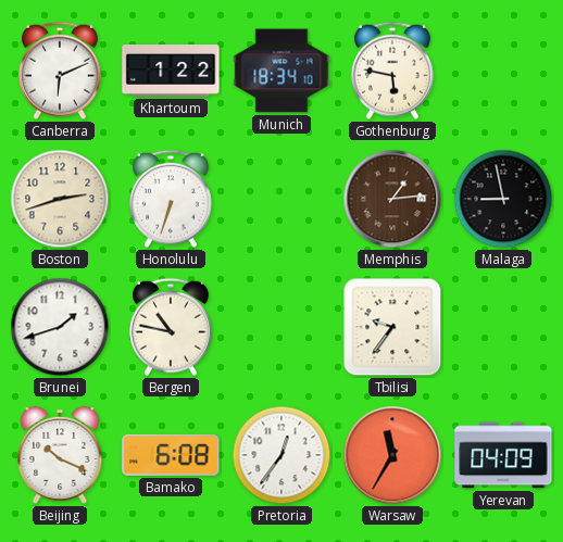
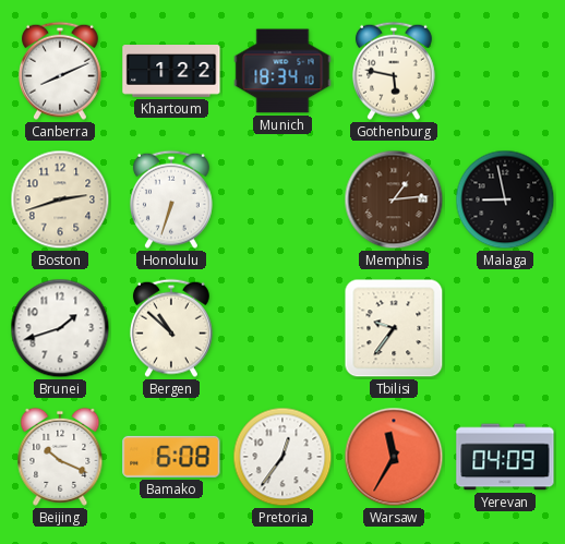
Canberra: 6:11 -> 8:11
Bergen: 10:47 -> 10:52
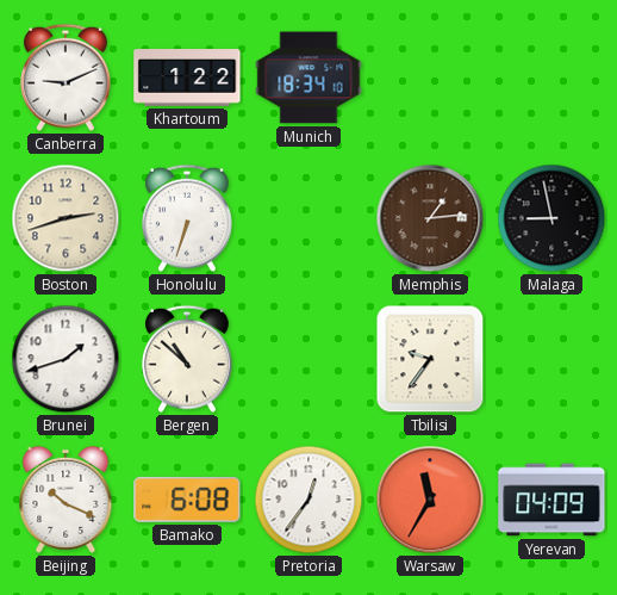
Canberra: 8:11 -> 9:11
Gothenburg: 5:47 -> none
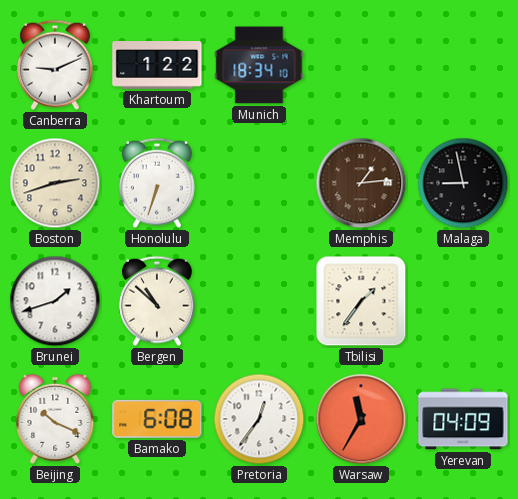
Tbilisi: 9:36 -> 1:36
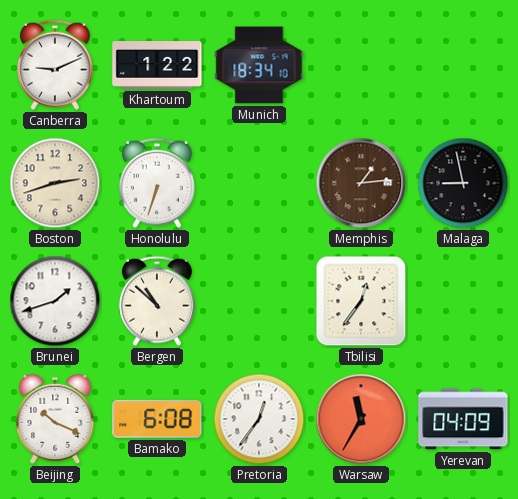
Tbilisi: 1:36 -> 12:36
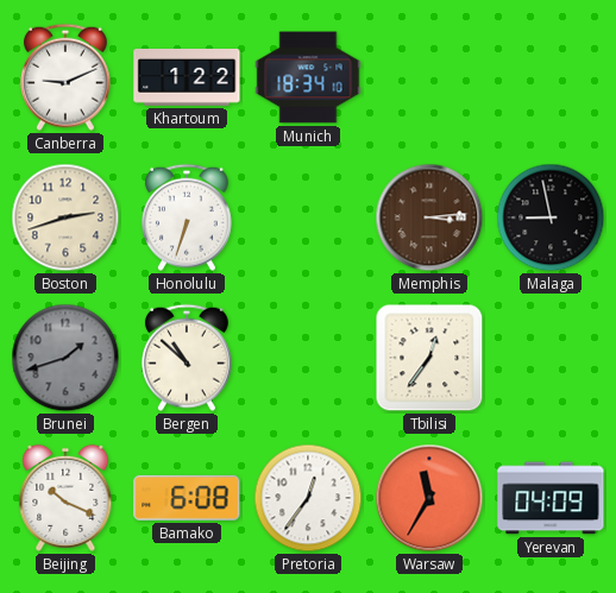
Memphis: 1:14 -> 3:14
Brunei dial: white -> grey
